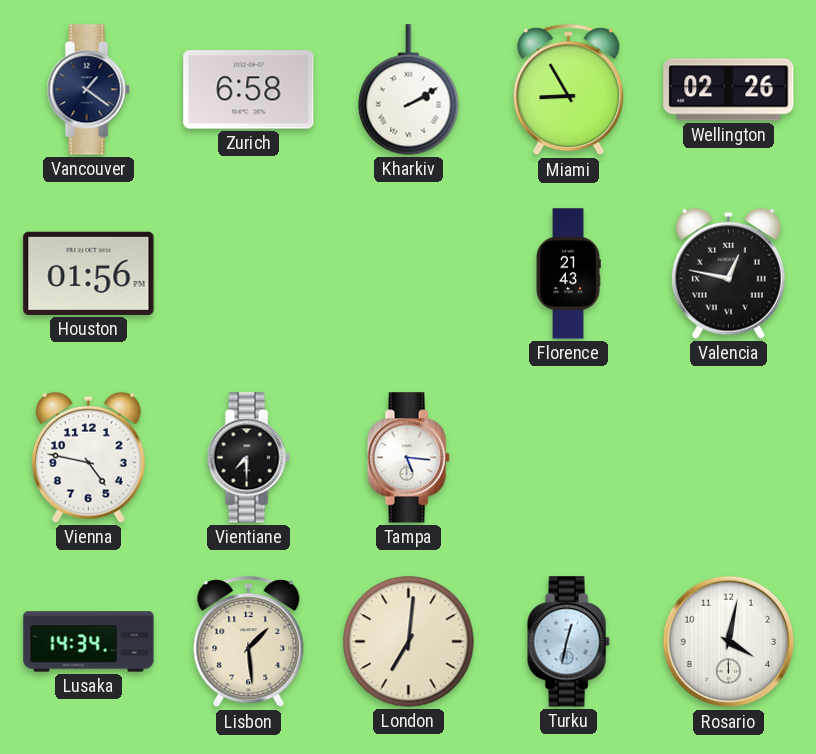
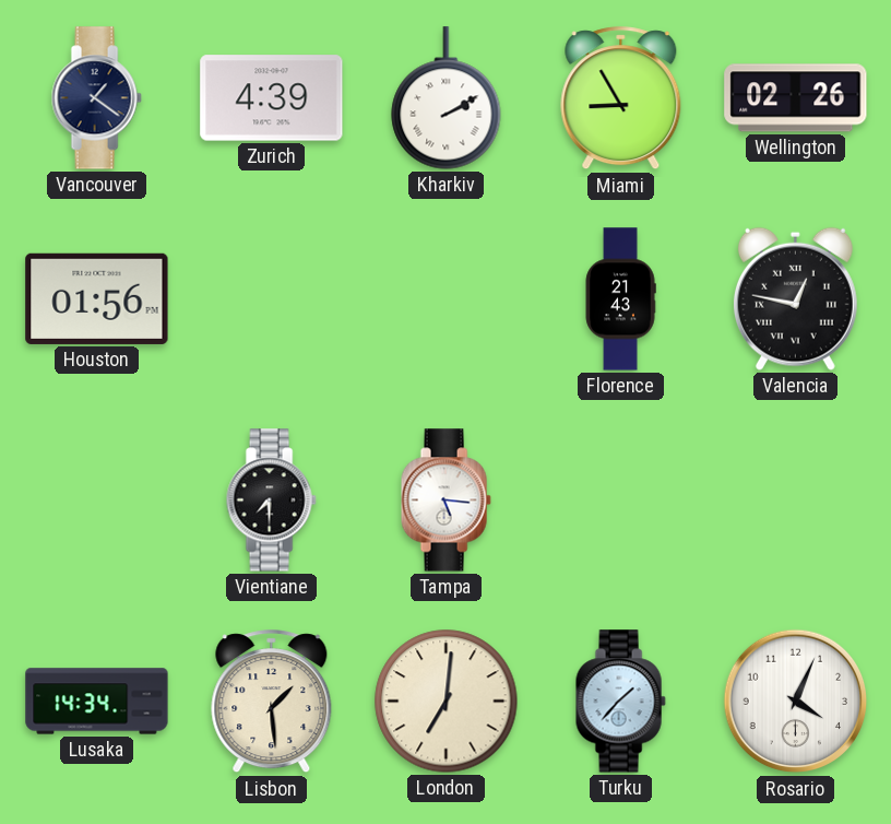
Zurich: 6:58 -> 4:39
Vienna: 4:47 -> none
Turku: 12:32 -> 1:37
Rosario: 4:02 -> 4:04
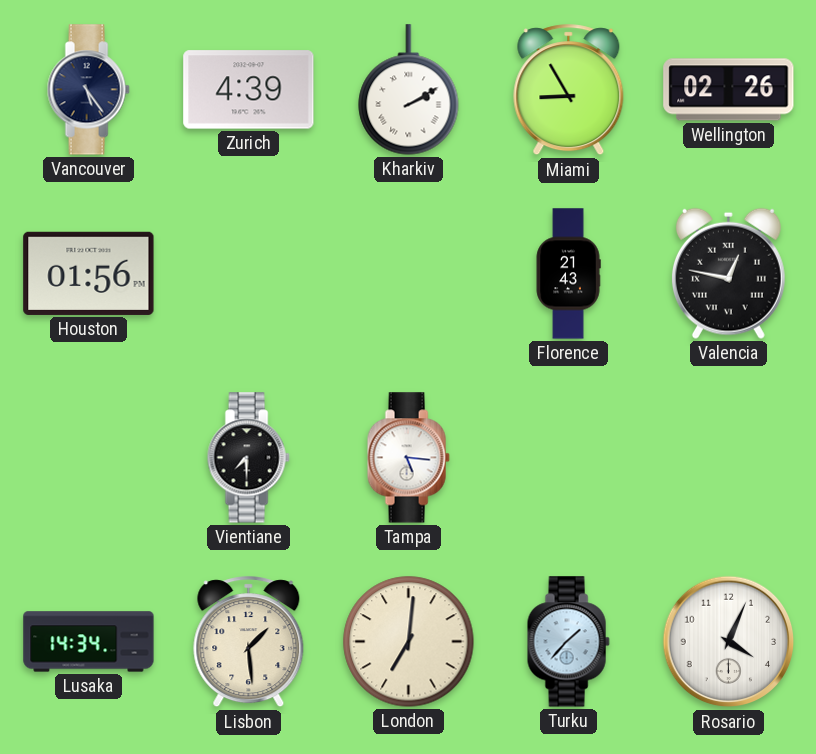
Vancouver: 1:21 -> 5:24
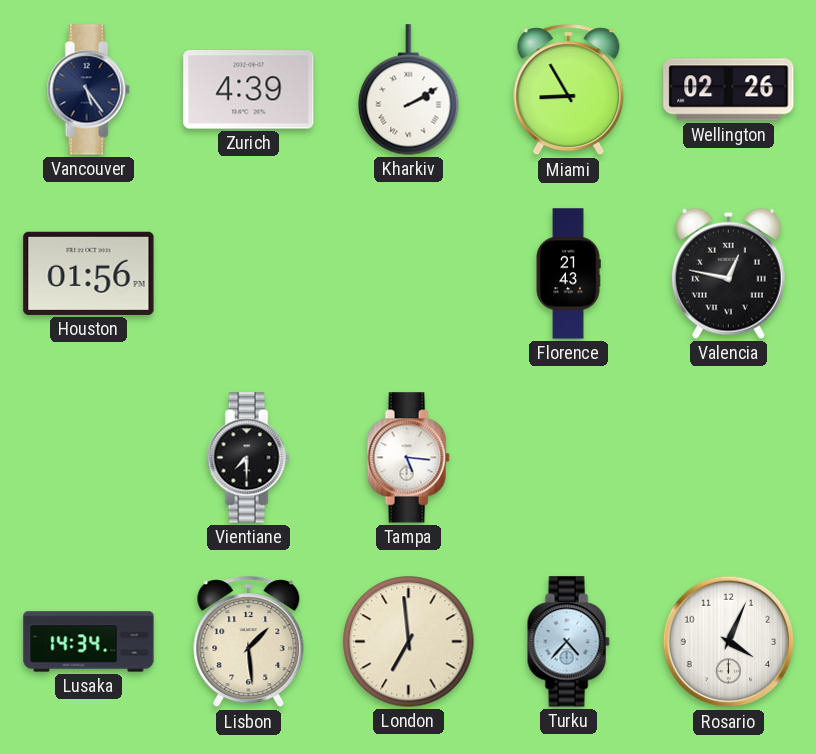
London: 7:01 -> 6:59
Turku: 1:37 -> 4:37
